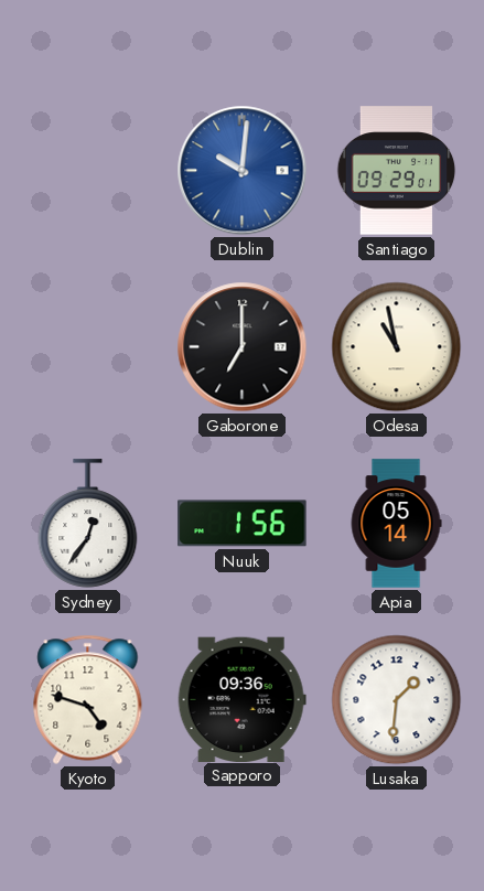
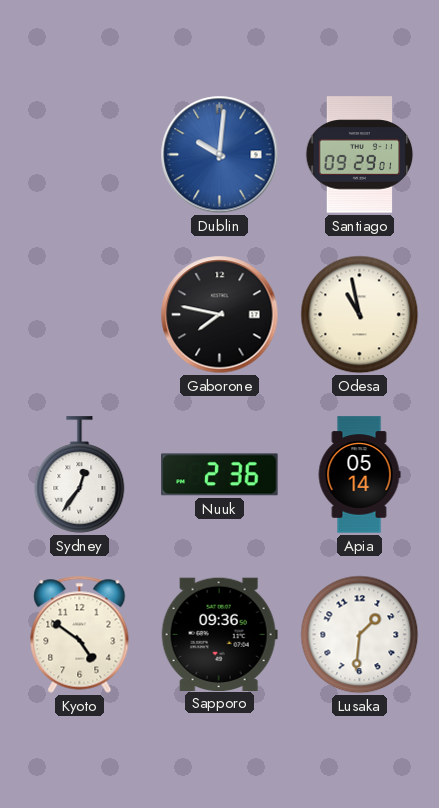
Gaborone: 7:00 -> 7:47
Nuuk: 1:56 -> 2:36
Kyoto: 4:48 -> 4:51
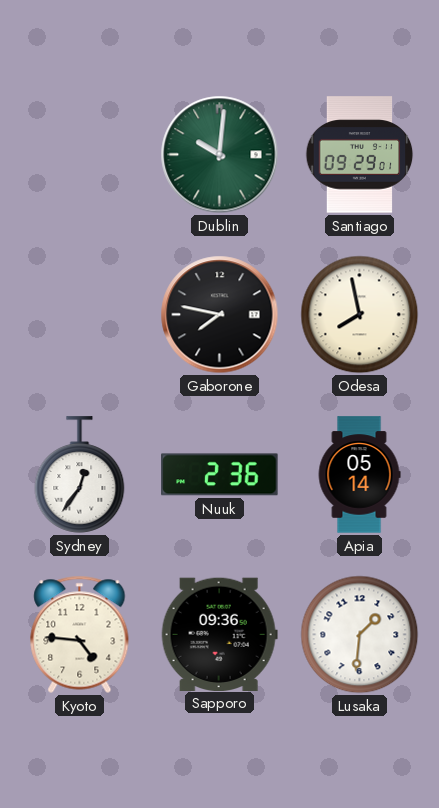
Dublin dial: blue -> green
Odesa: 10:58 -> 7:58
Kyoto: 4:51 -> 4:46
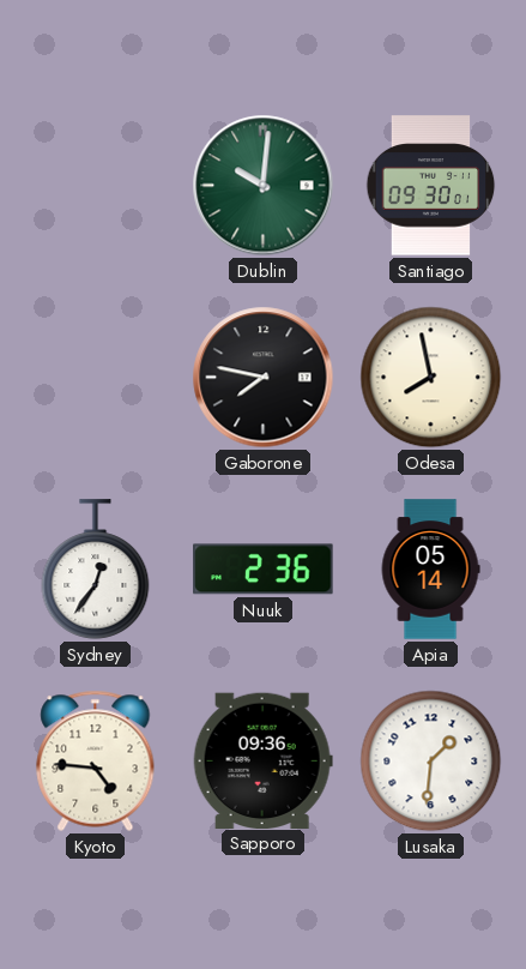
Santiago: 09:29 -> 09:30
